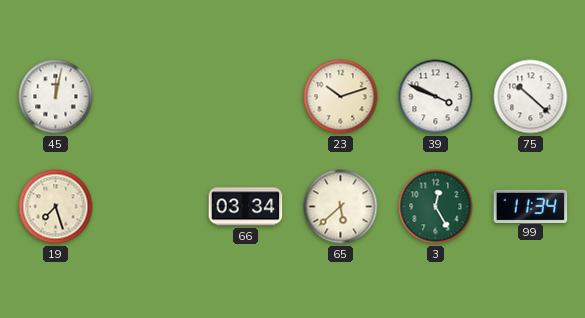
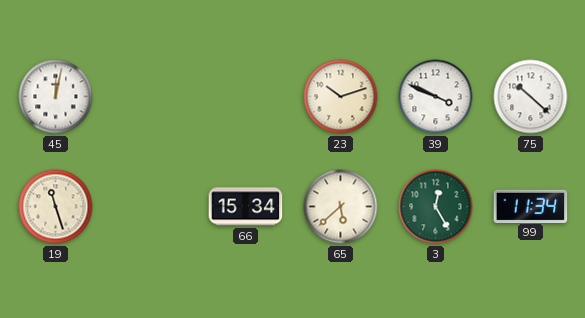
19: 7:27 -> 11:27
66: 03:34 -> 15:34
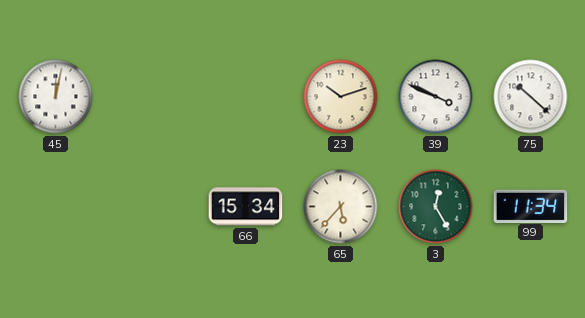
19: 11:27 -> none
65: 5:38 -> 5:37
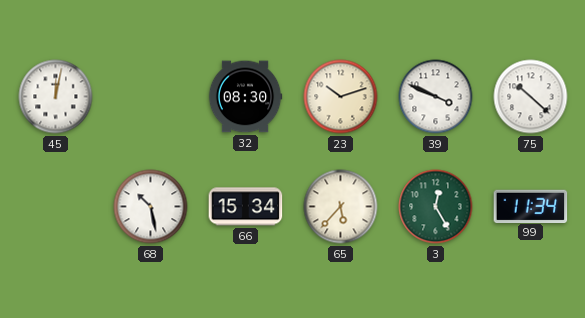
32: none -> 08:30
68: none -> 10:28
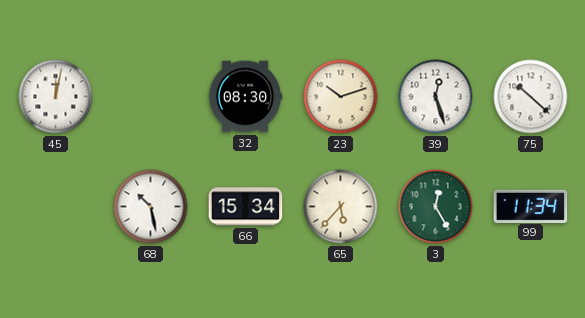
39: 3:49 -> 12:27
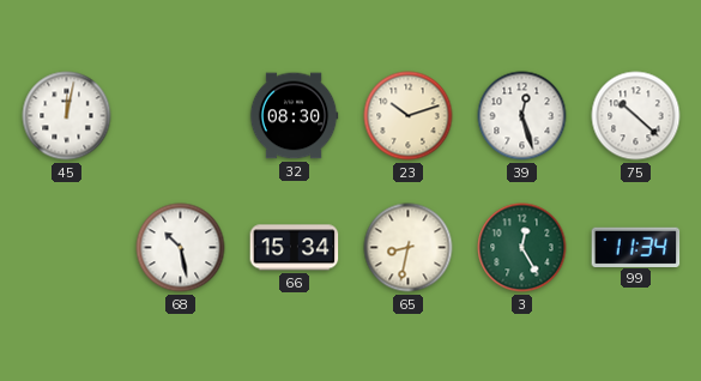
65: 5:37 -> 8:32
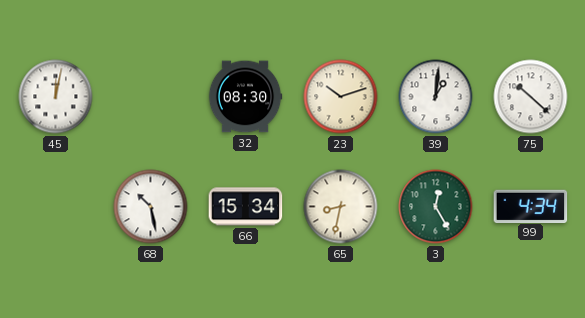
39: 12:27 -> 1:01
99: 11:34 -> 4:34
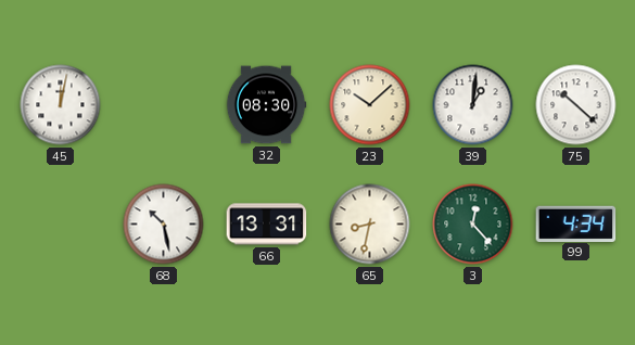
23: 10:12 -> 10:08
66: 15:34 -> 13:31
3: 12:25 -> 12:23
